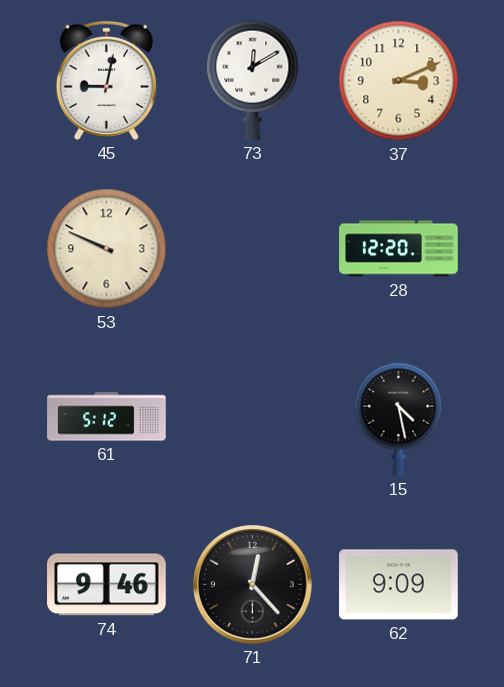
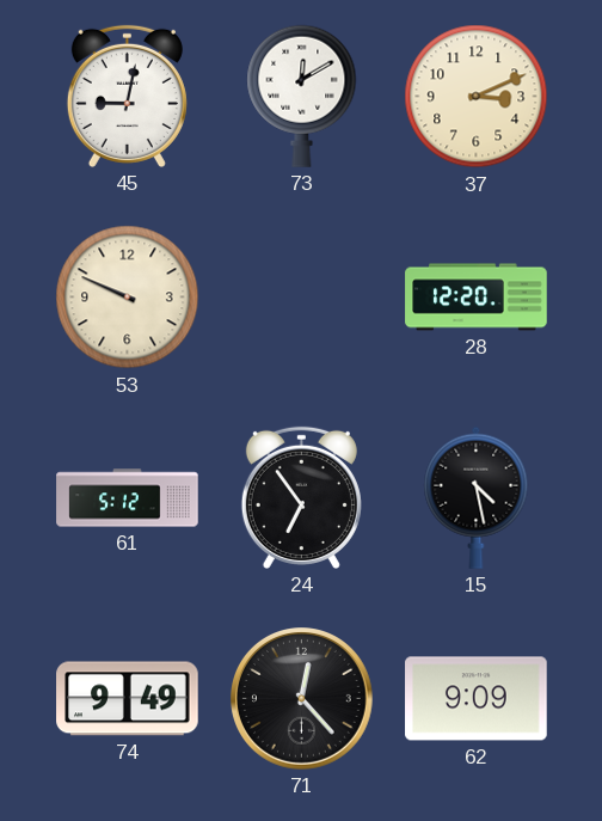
24: none -> 6:54
74: 9:46 -> 9:49
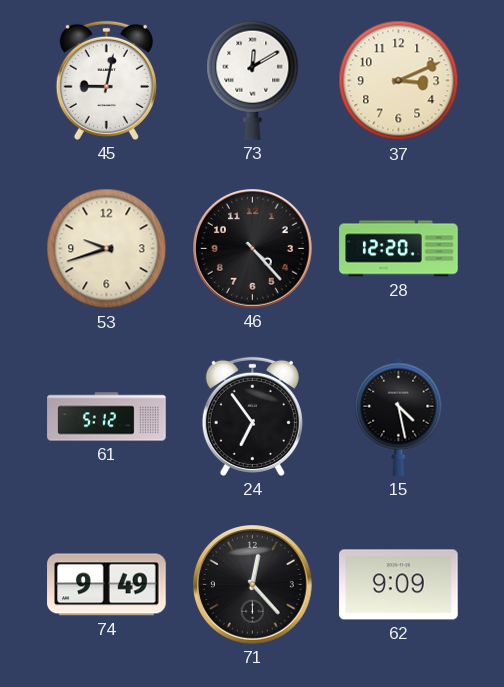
53: 9:49 -> 9:42
46: none -> 4:23
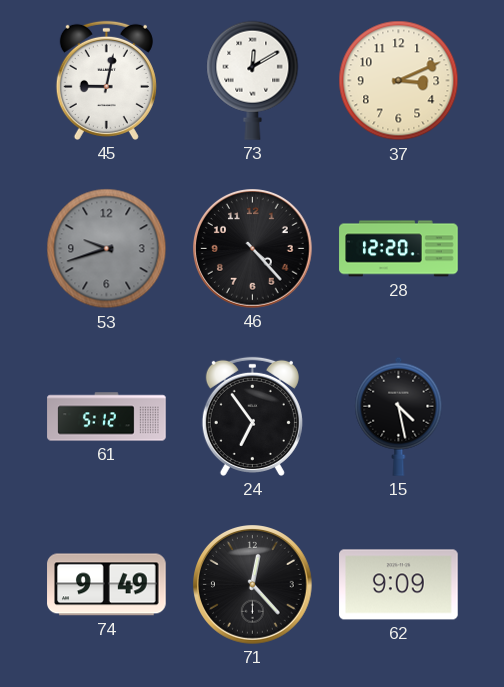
53 dial: cream -> grey
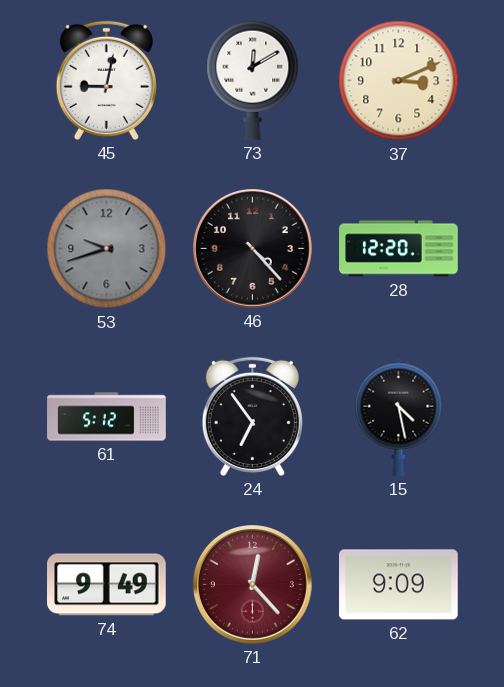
71 dial: black -> burgundy
